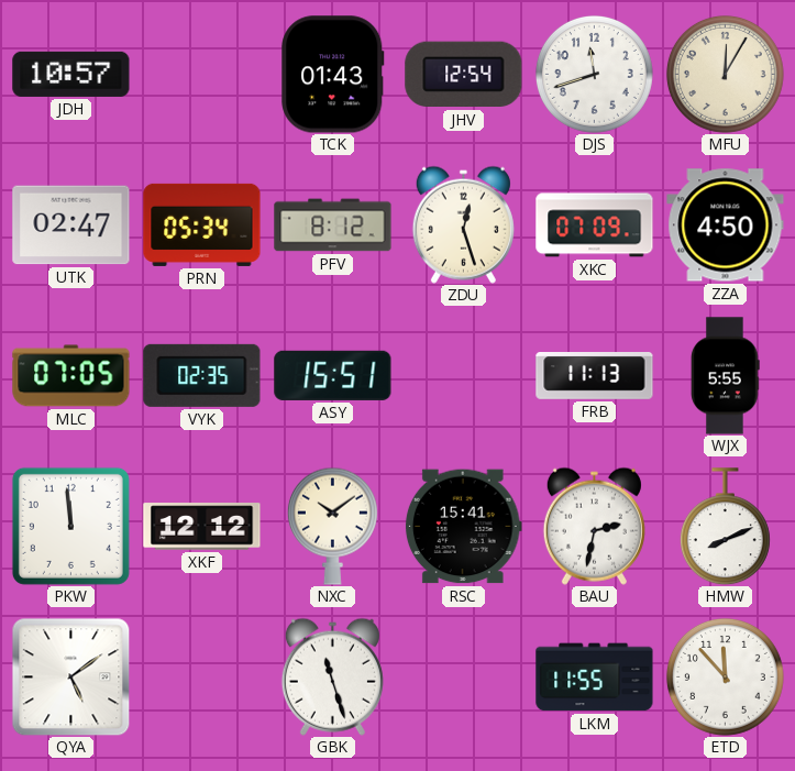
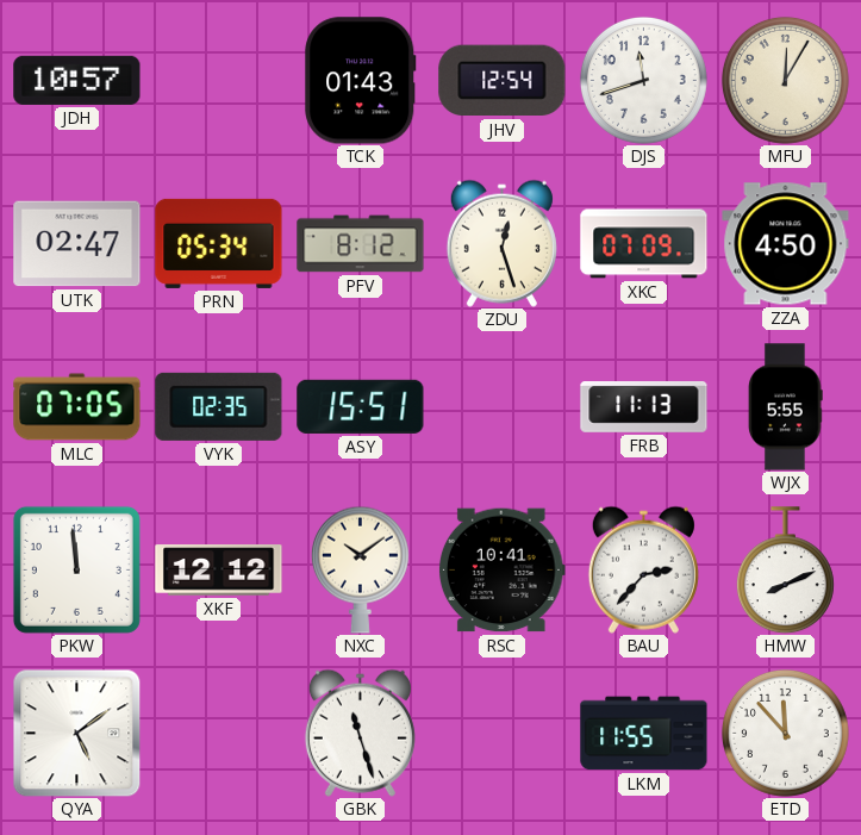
RSC: 15:41 -> 10:41
BAU: 2:32 -> 2:37
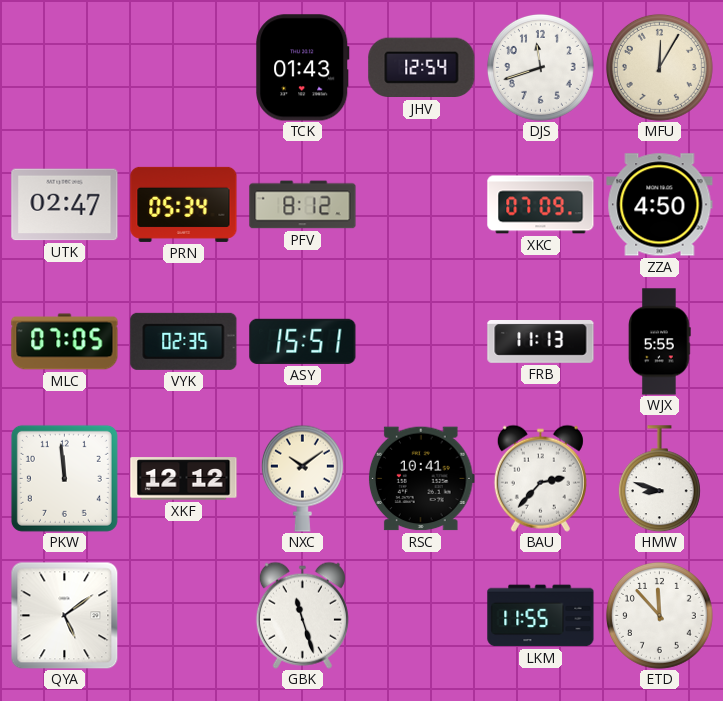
JDH: 10:57 -> none
ZDU: 12:27 -> none
HMW: 8:11 -> 8:48
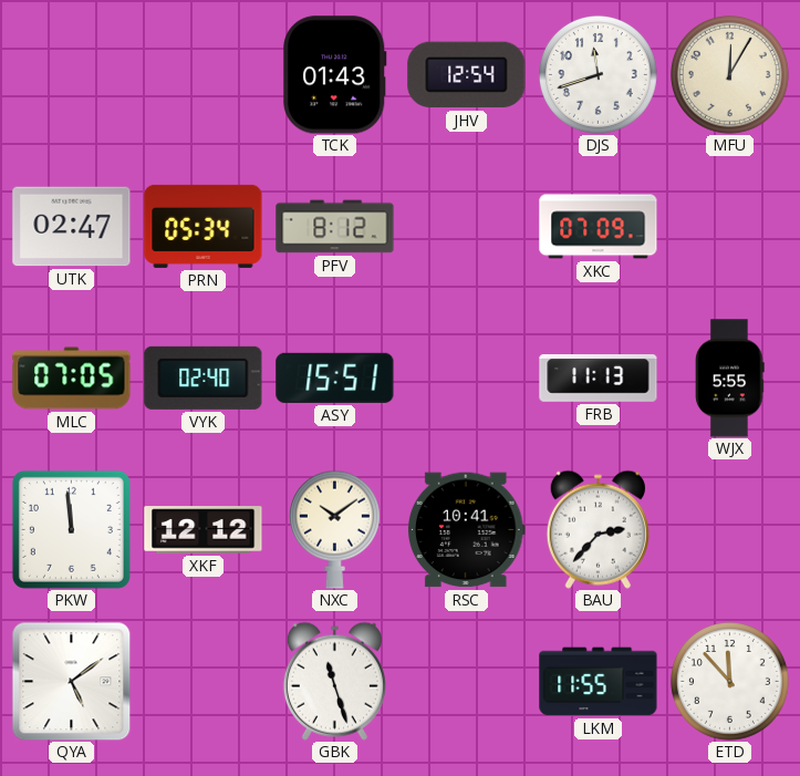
ZZA: 4:50 -> none
VYK: 02:35 -> 02:40
HMW: 8:48 -> none
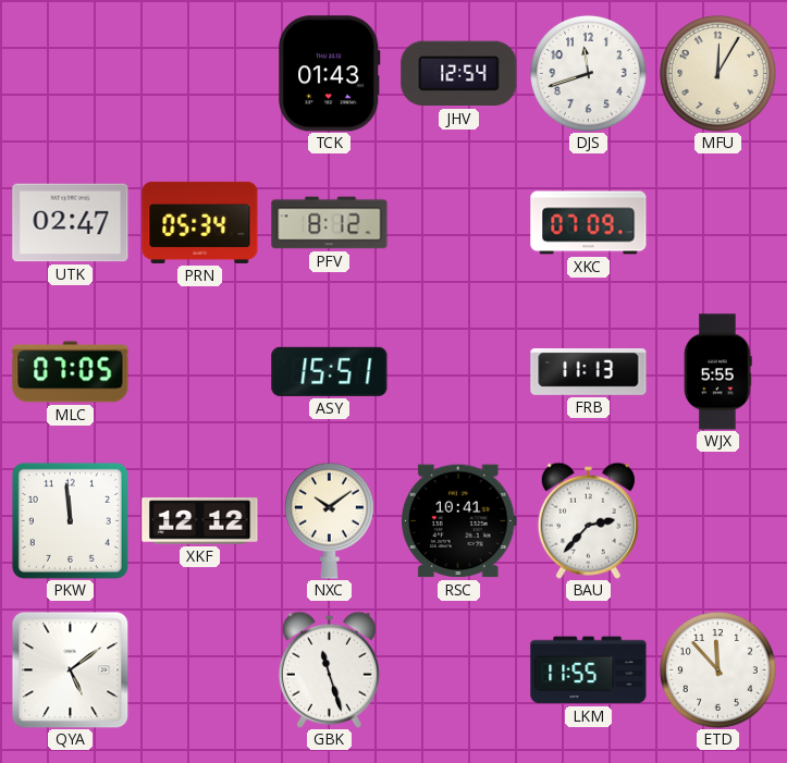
VYK: 02:40 -> none
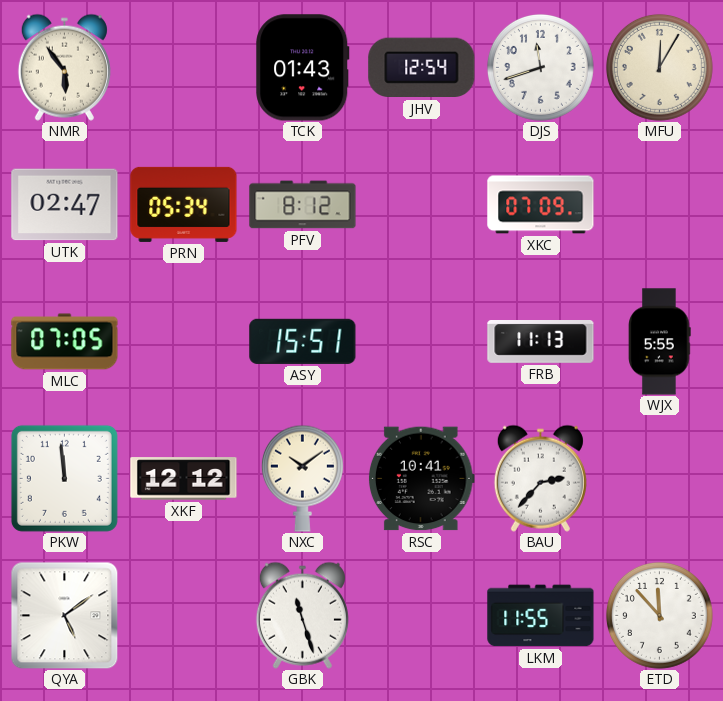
NMR: none -> 5:54
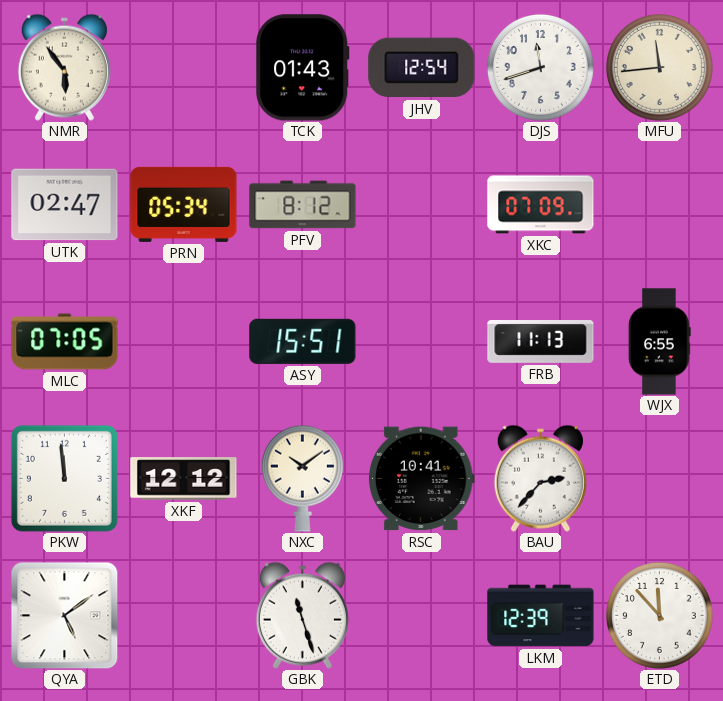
MFU: 12:05 -> 11:44
WJX: 5:55 -> 6:55
LKM: 11:55 -> 12:39
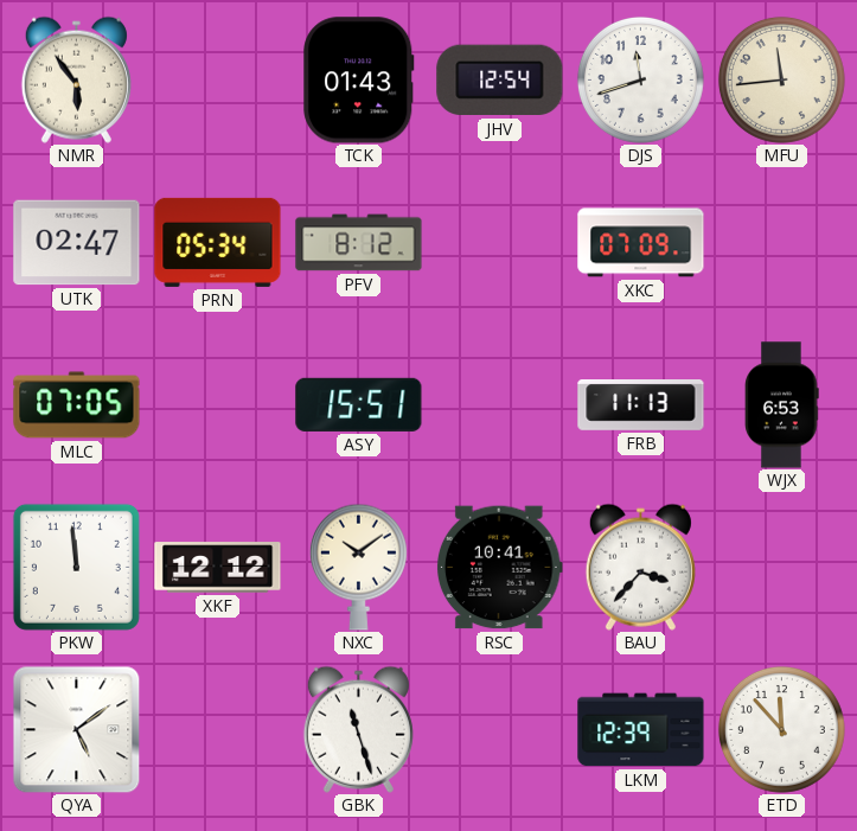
WJX: 6:55 -> 6:53
BAU: 2:37 -> 3:37
